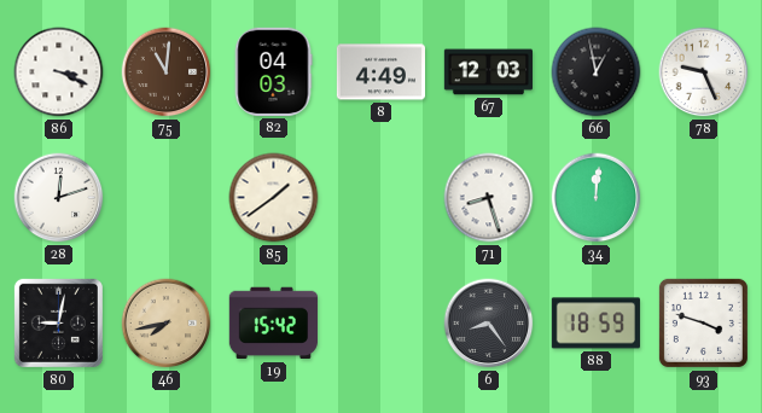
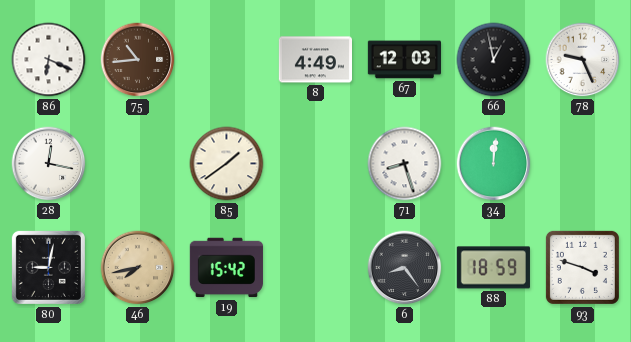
86: 3:19 -> 6:19
75: 11:01 -> 10:44
82: 04:03 -> none
28: 12:12 -> 12:17
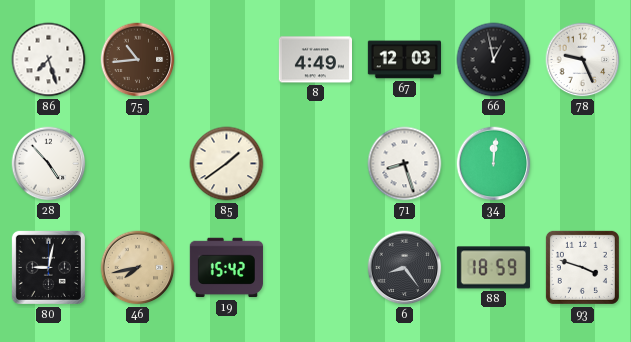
86: 6:19 -> 7:27
28: 12:17 -> 4:53
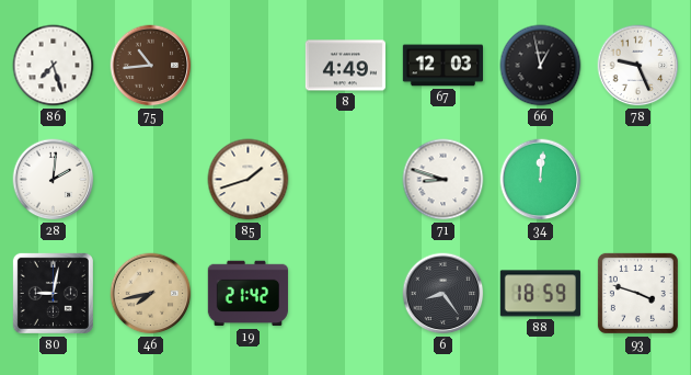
28: 4:53 -> 2:01
85: 1:39 -> 1:42
71: 8:27 -> 8:48
19: 15:42 -> 21:42
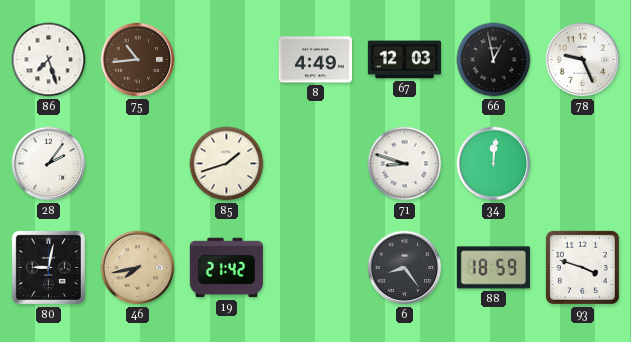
28: 2:01 -> 2:06
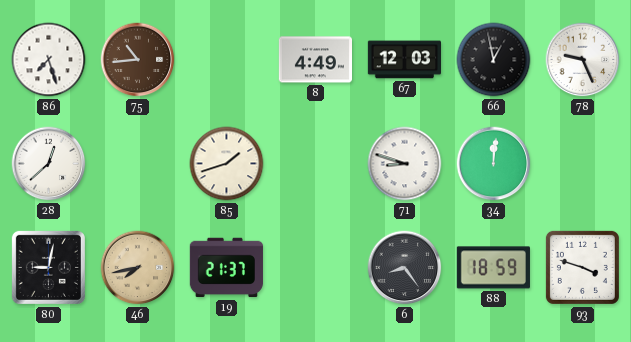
28: 2:06 -> 12:38
19: 21:42 -> 21:37
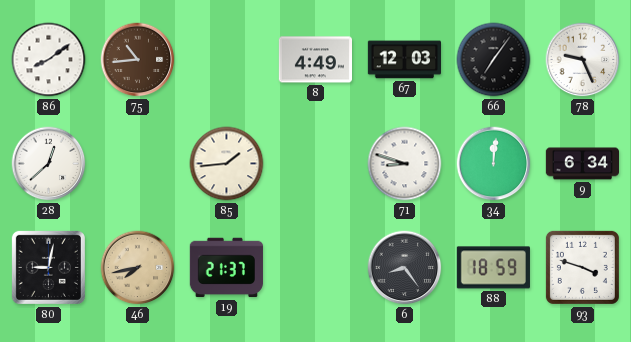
86: 7:27 -> 8:09
66: 12:58 -> 7:06
85: 1:42 -> 1:44
9: none -> 6:34
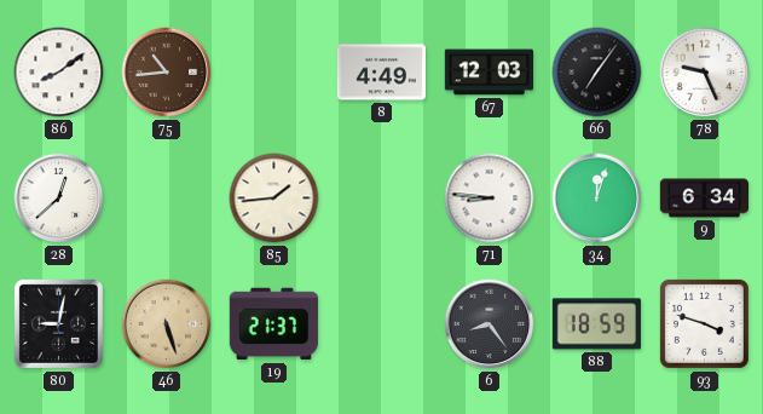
71: 8:48 -> 8:46
34: 12:01 -> 12:03
46: 7:43 -> 5:27
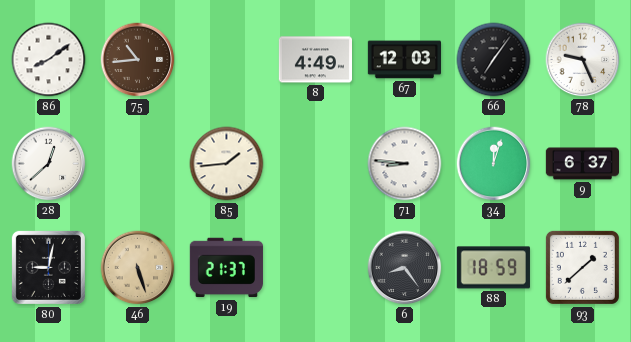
9: 6:34 -> 6:37
93: 3:48 -> 1:38
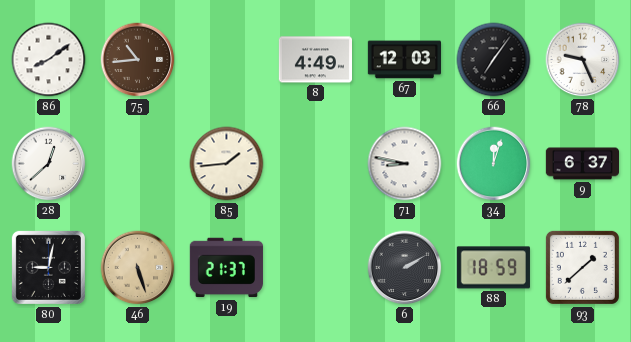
71: 8:46 -> 8:47
6: 8:24 -> 2:10
